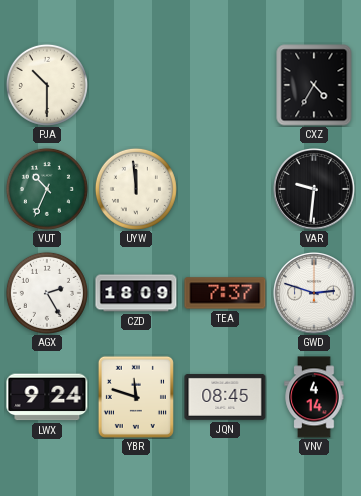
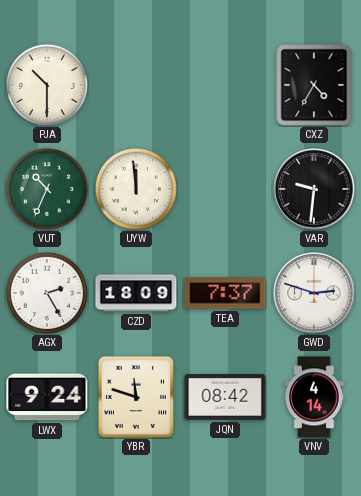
JQN: 08:45 -> 08:42
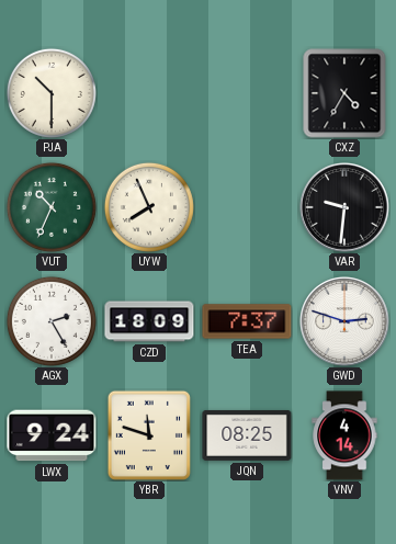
UYW: 11:59 -> 7:56
JQN: 08:42 -> 08:25
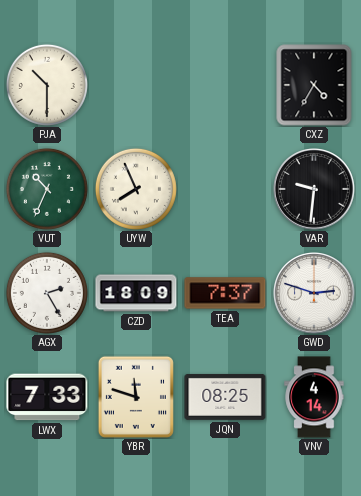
LWX: 9:24 -> 7:33
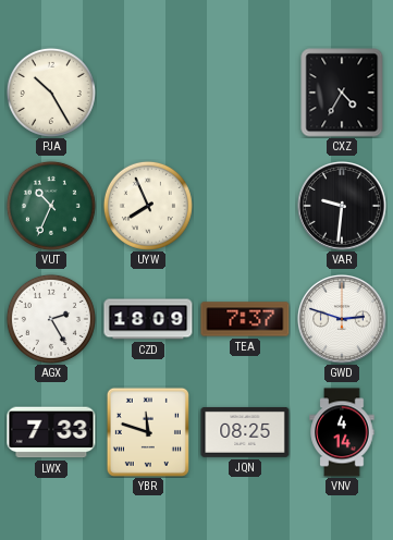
PJA: 10:30 -> 10:25
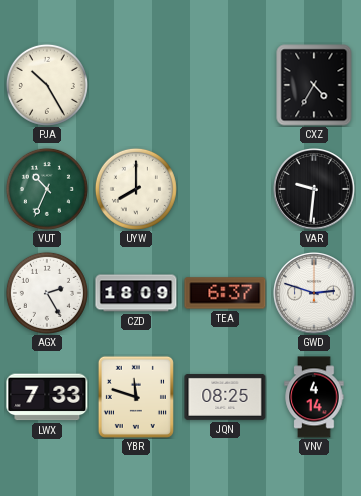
UYW: 7:56 -> 8:00
TEA: 7:37 -> 6:37
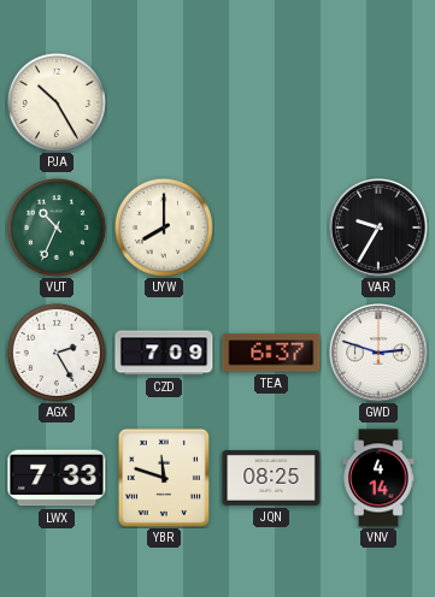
CXZ: 4:35 -> none
VAR: 9:31 -> 9:35
CZD: 18:09 -> 7:09
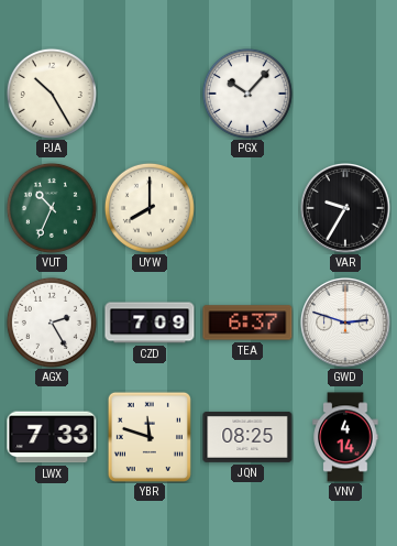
PGX: none -> 10:07
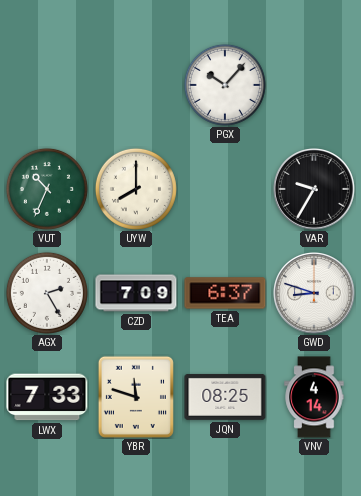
PJA: 10:25 -> none
GWD: 2:48 -> 8:48
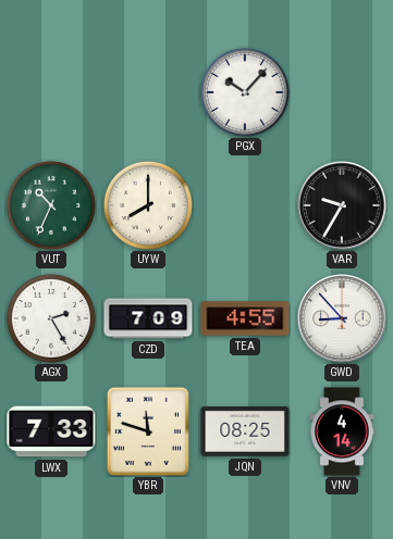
TEA: 6:37 -> 4:55
GWD: 8:48 -> 8:53
